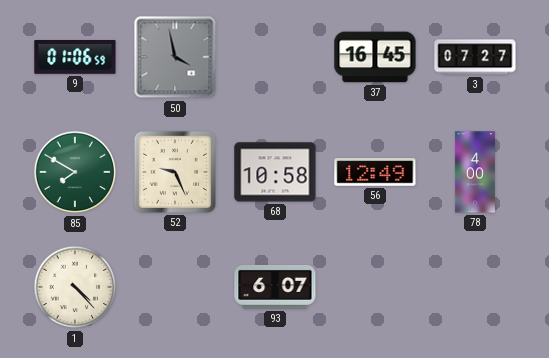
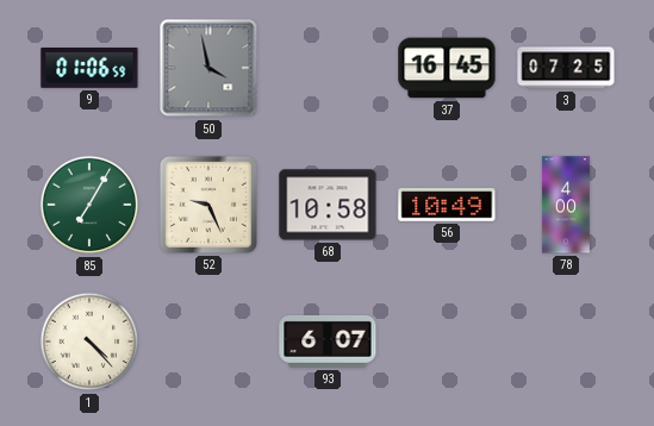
3: 07:27 -> 07:25
85: 7:50 -> 7:05
56: 12:49 -> 10:49
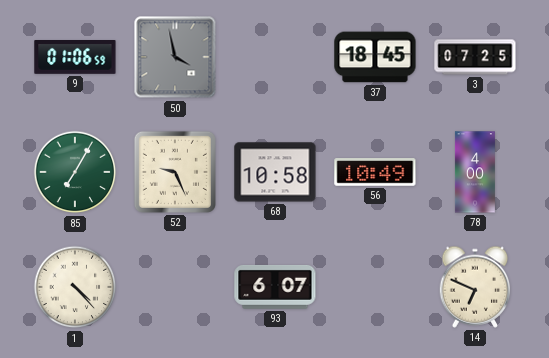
37: 16:45 -> 18:45
14: none -> 6:49
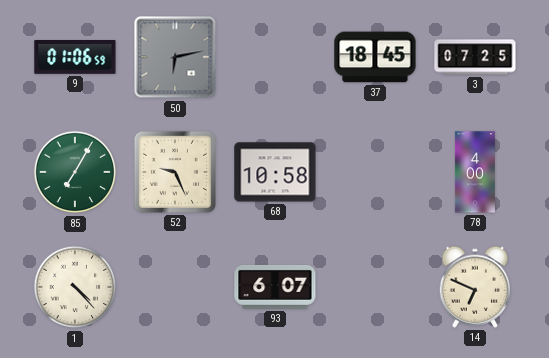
50: 3:58 -> 6:13
56: 10:49 -> none
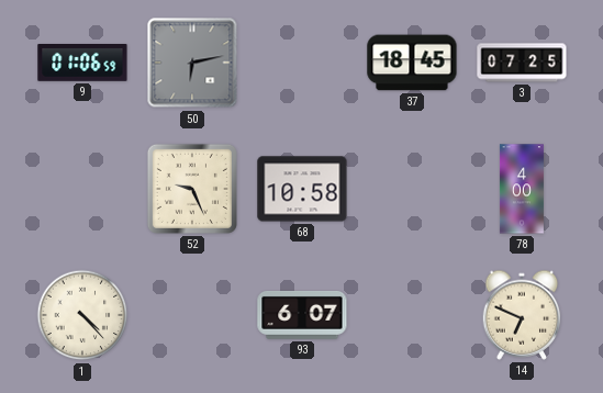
85: 7:05 -> none
